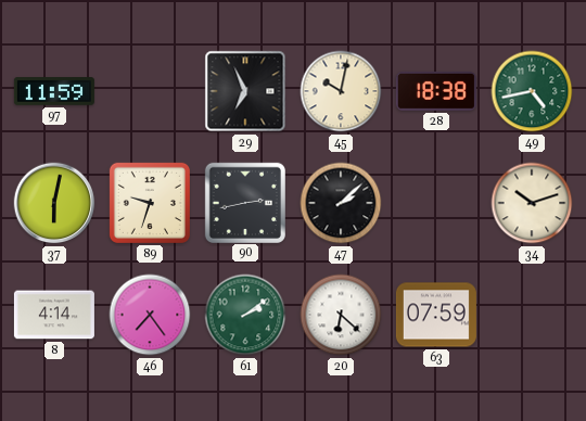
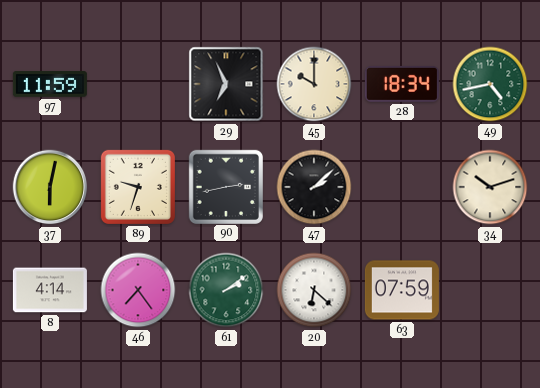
45: 10:02 -> 10:00
28: 18:38 -> 18:34
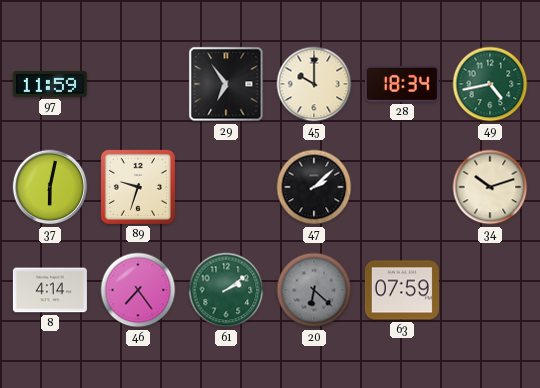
29: 6:56 -> 6:54
90: 2:43 -> none
20 dial: white -> grey
